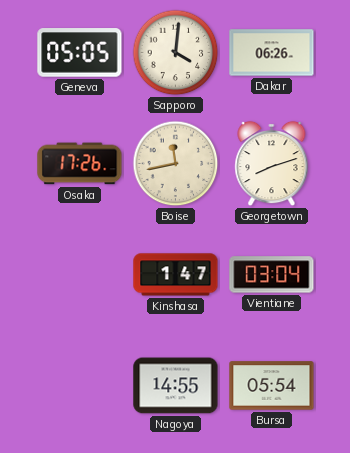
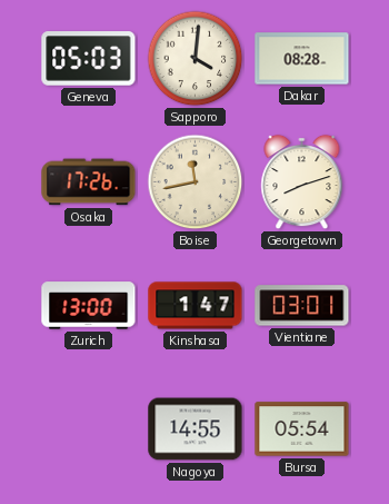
Geneva: 05:05 -> 05:03
Dakar: 06:26 -> 08:28
Zurich: none -> 13:00
Vientiane: 03:04 -> 03:01
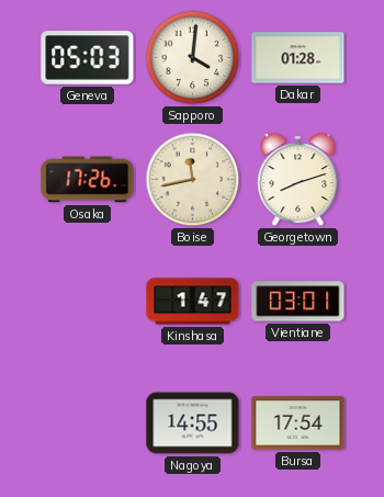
Dakar: 08:28 -> 01:28
Zurich: 13:00 -> none
Bursa: 05:54 -> 17:54
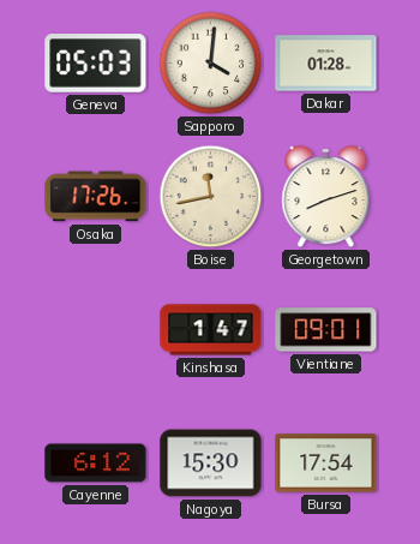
Vientiane: 03:01 -> 09:01
Cayenne: none -> 6:12
Nagoya: 14:55 -> 15:30
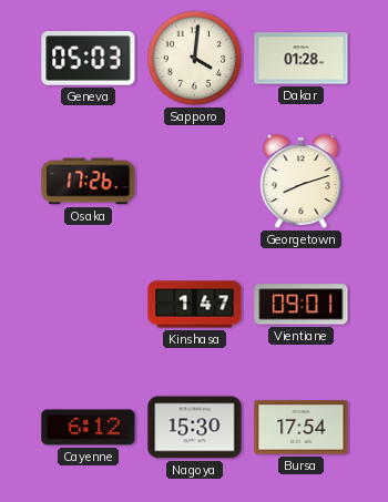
Boise: 11:43 -> none
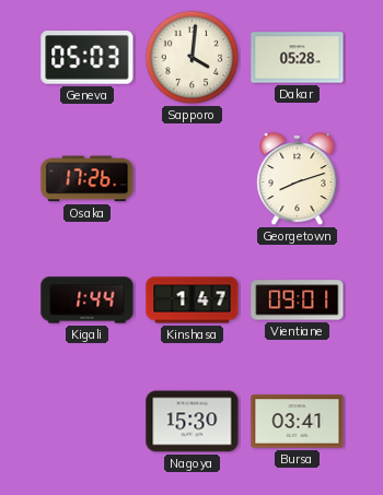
Dakar: 01:28 -> 05:28
Kigali: none -> 1:44
Cayenne: 6:12 -> none
Bursa: 17:54 -> 03:41
